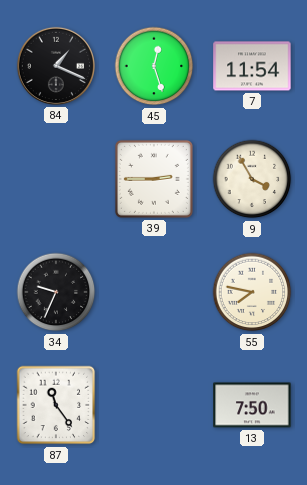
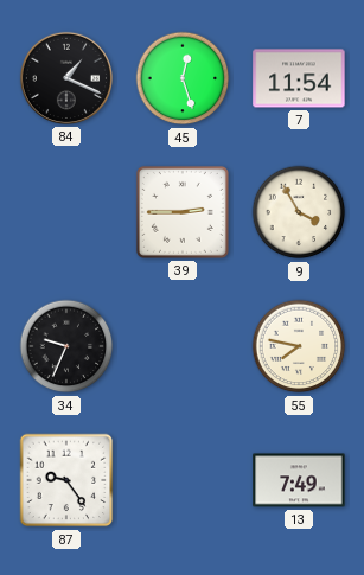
87: 11:24 -> 9:24
13: 7:50 -> 7:49
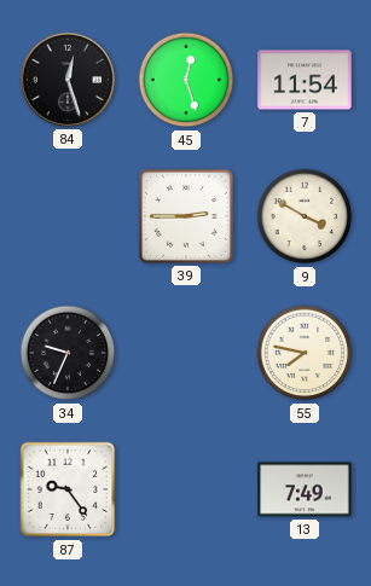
84: 1:19 -> 12:27
9: 3:55 -> 3:50
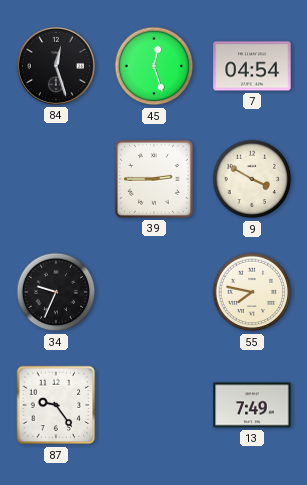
7: 11:54 -> 04:54
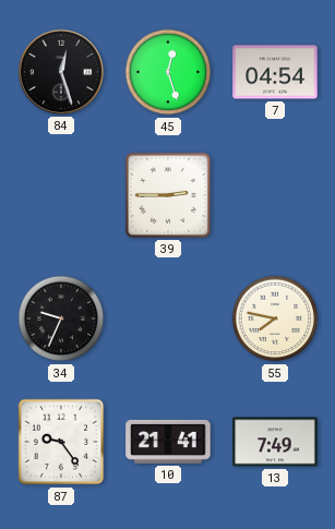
9: 3:50 -> none
10: none -> 21:41
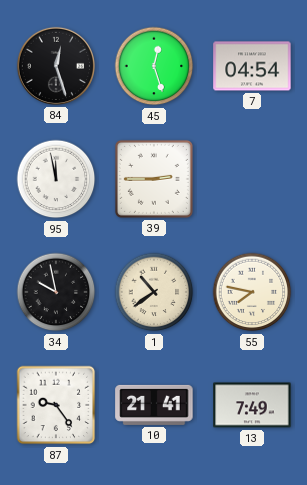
95: none -> 11:58
34: 9:34 -> 9:58
1: none -> 10:39
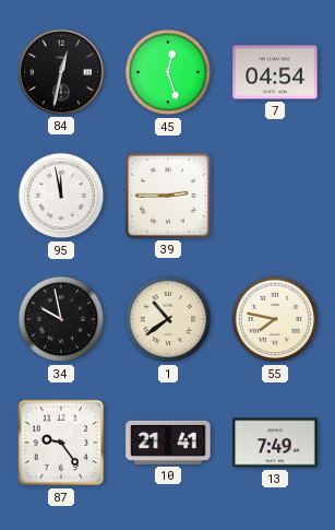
84: 12:27 -> 12:32
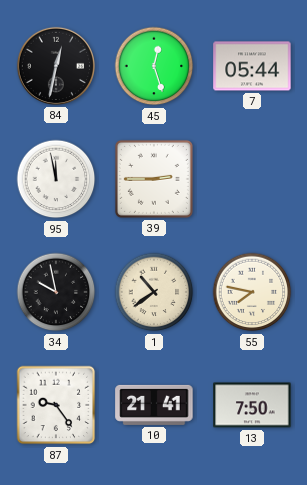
7: 04:54 -> 05:44
13: 7:49 -> 7:50
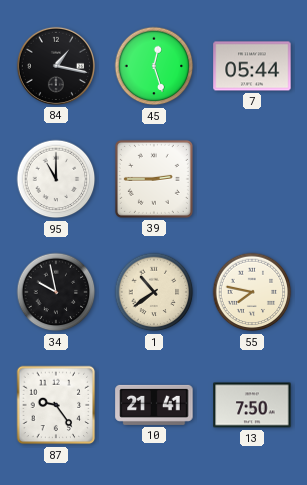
84: 12:32 -> 1:17
95: 11:58 -> 11:00
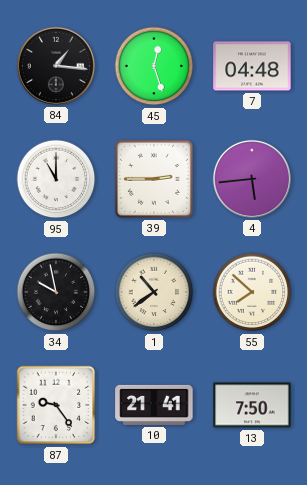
84: 1:17 -> 1:16
7: 05:44 -> 04:48
4: none -> 5:44
55: 7:47 -> 7:52
